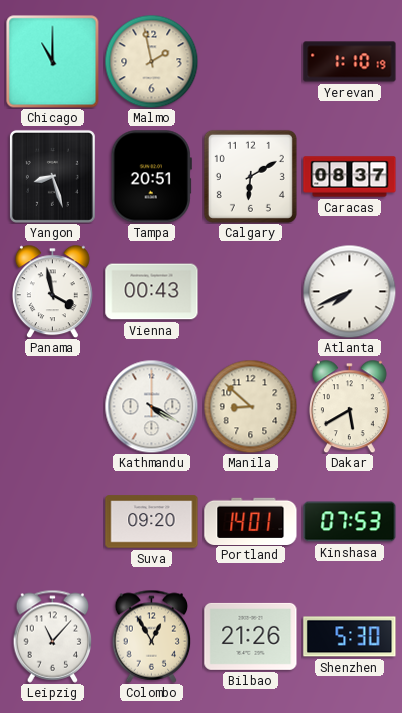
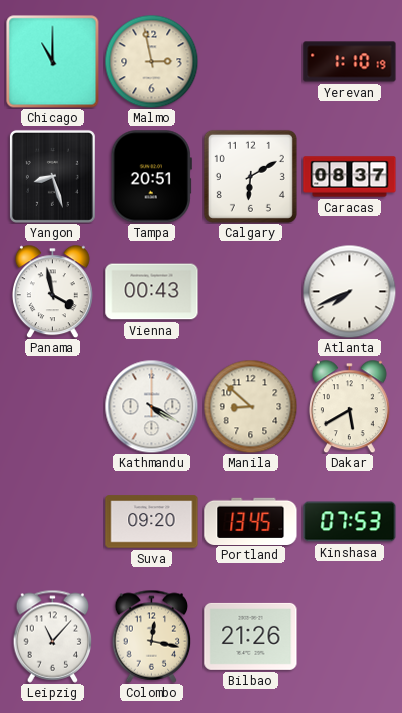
Malmo: 1:58 -> 2:58
Portland: 14:01 -> 13:45
Colombo: 12:55 -> 12:17
Shenzhen: 5:30 -> none
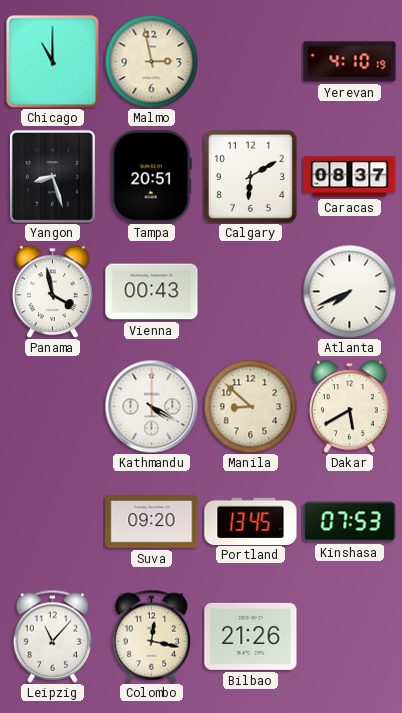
Yerevan: 1:10 -> 4:10
